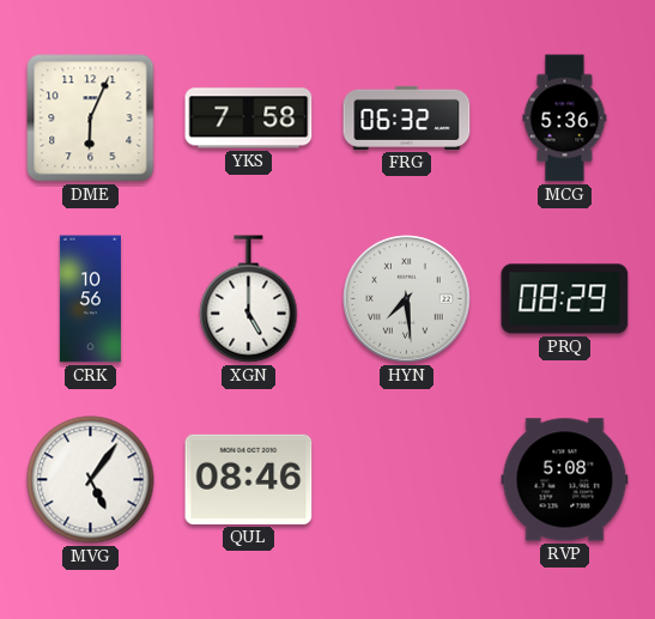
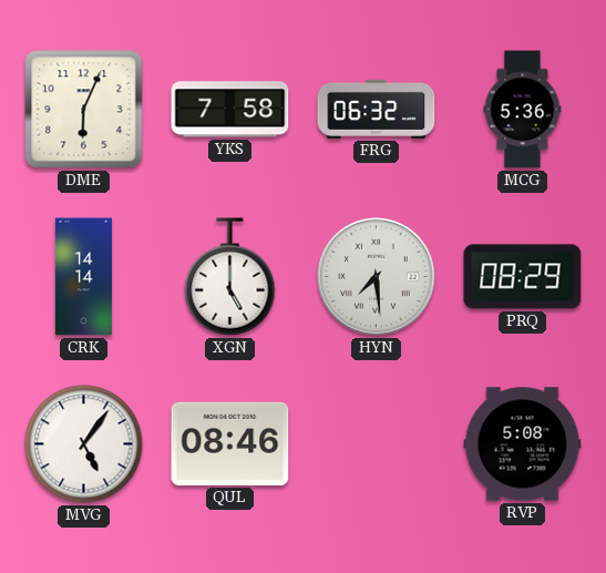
CRK: 10:56 -> 14:14
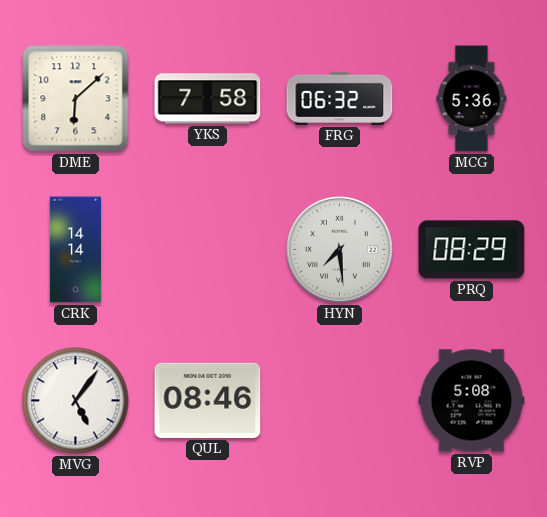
DME: 6:04 -> 6:08
XGN: 5:00 -> none
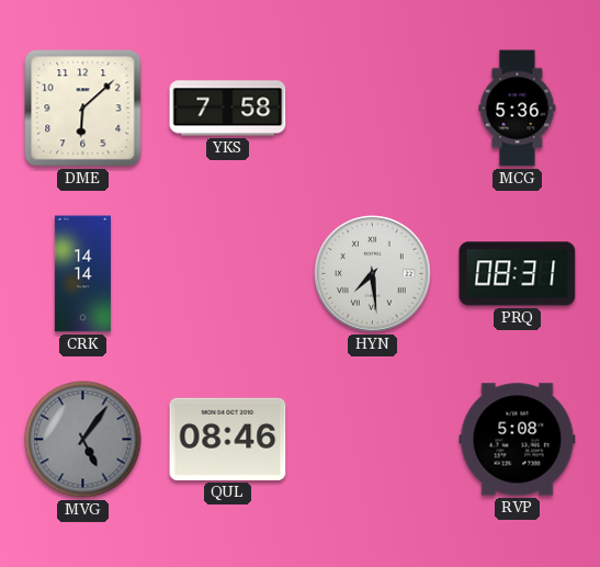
FRG: 06:32 -> none
PRQ: 08:29 -> 08:31
MVG dial: white -> grey
